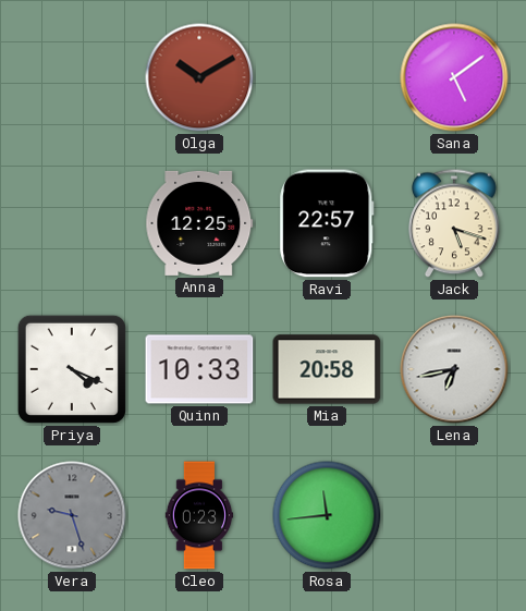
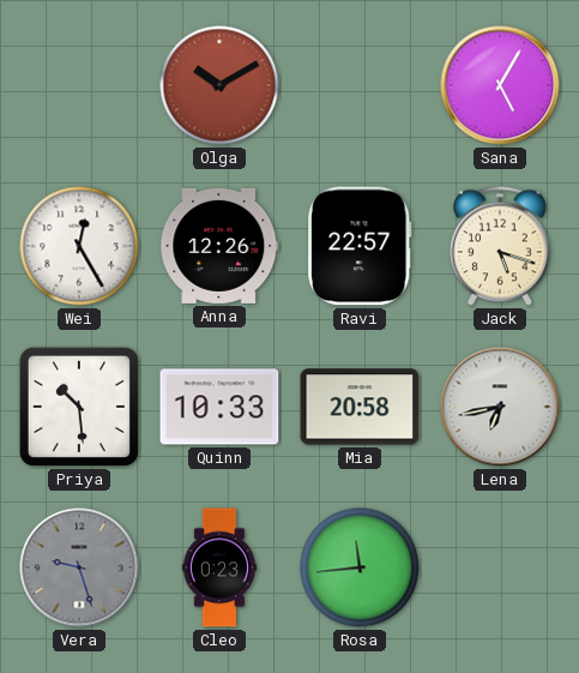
Sana: 5:09 -> 5:05
Wei: none -> 12:25
Anna: 12:25 -> 12:26
Priya: 4:19 -> 10:29
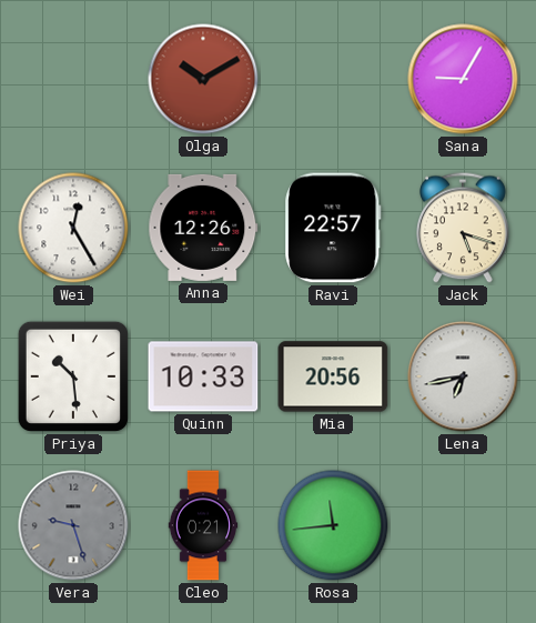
Sana: 5:05 -> 9:05
Mia: 20:58 -> 20:56
Cleo: 0:23 -> 0:21
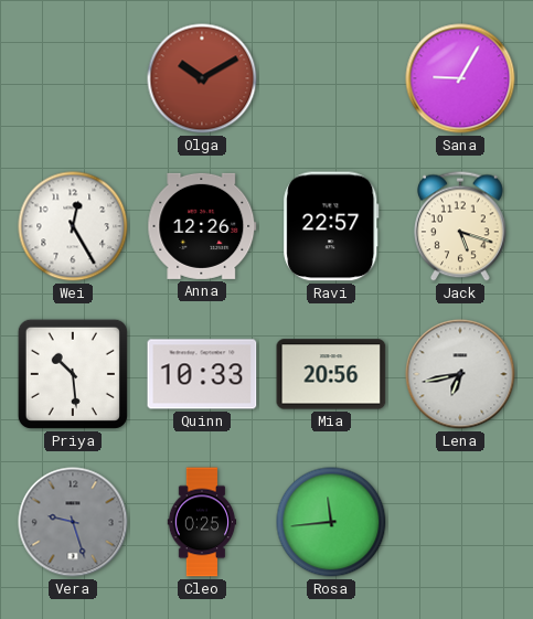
Cleo: 0:21 -> 0:25
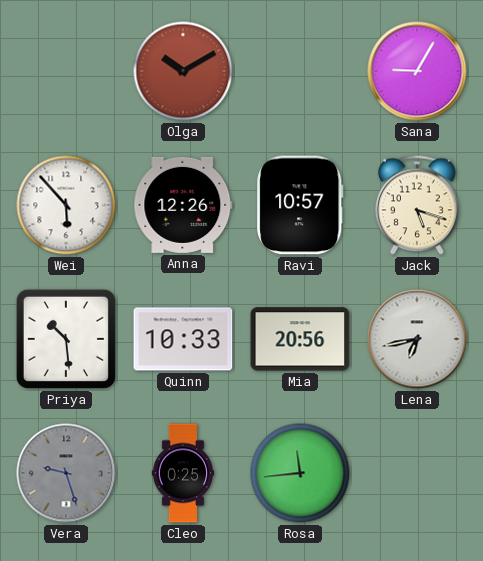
Wei: 12:25 -> 5:53
Ravi: 22:57 -> 10:57
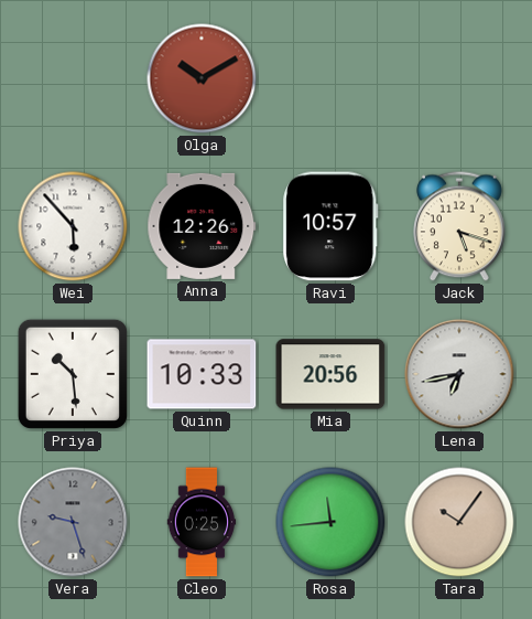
Sana: 9:05 -> none
Tara: none -> 10:06
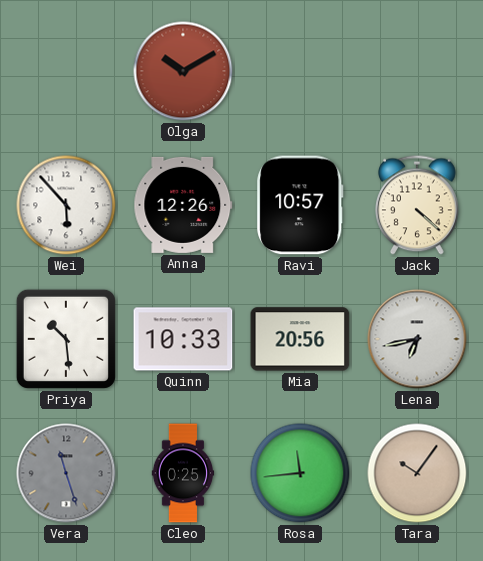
Jack: 5:18 -> 4:22
Vera: 9:27 -> 11:27
